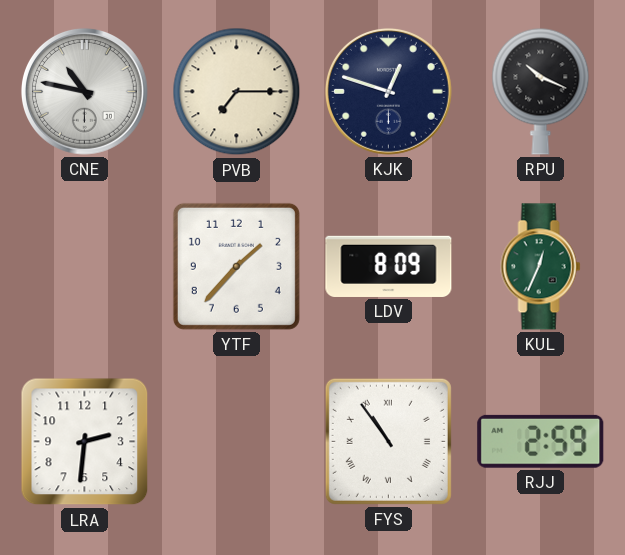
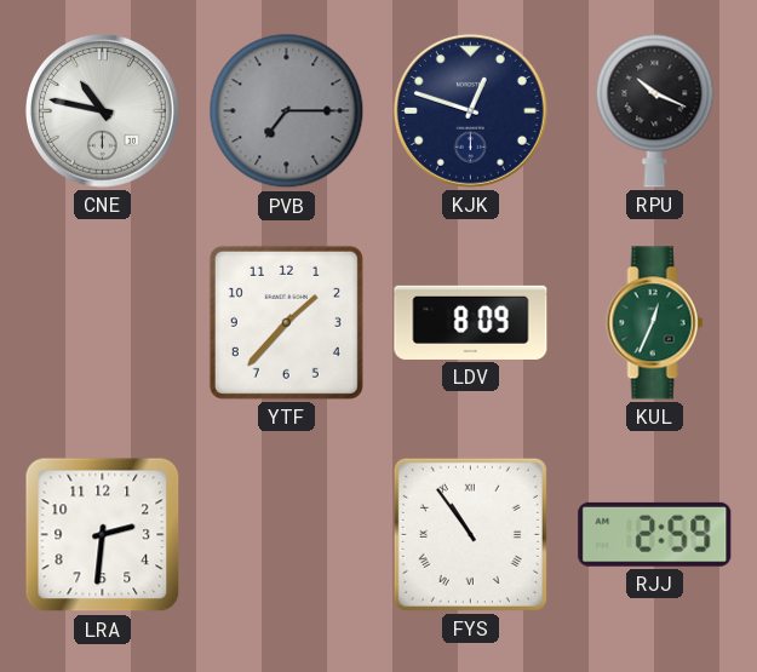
PVB dial: cream -> grey
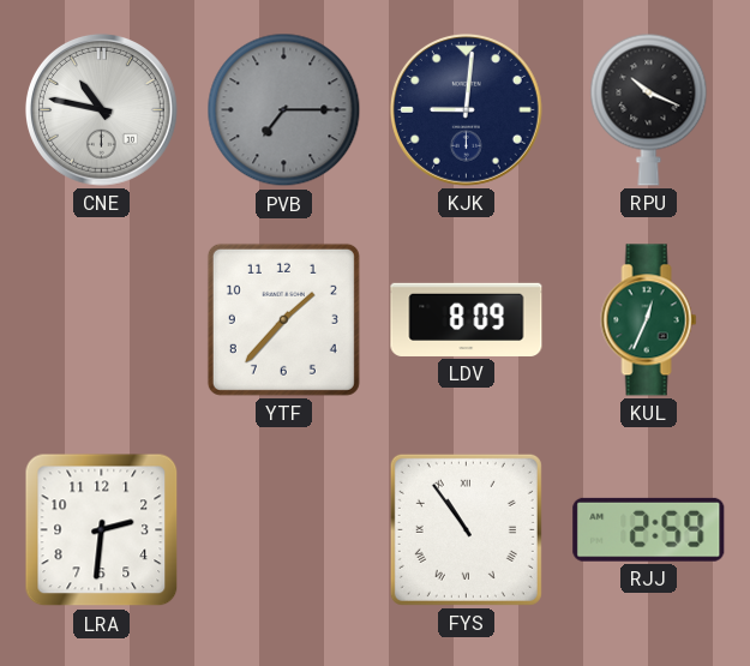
KJK: 12:48 -> 9:01
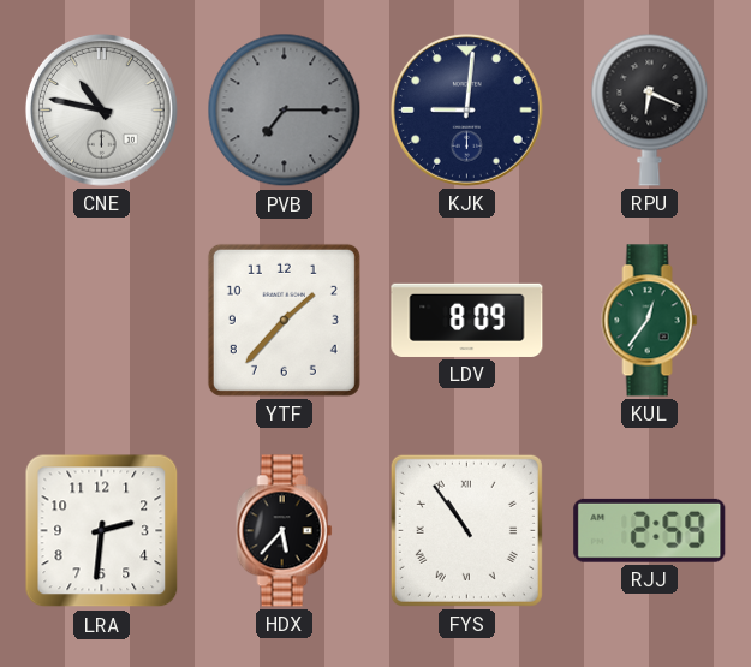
RPU: 10:19 -> 6:19
KUL: 12:34 -> 12:36
HDX: none -> 5:37
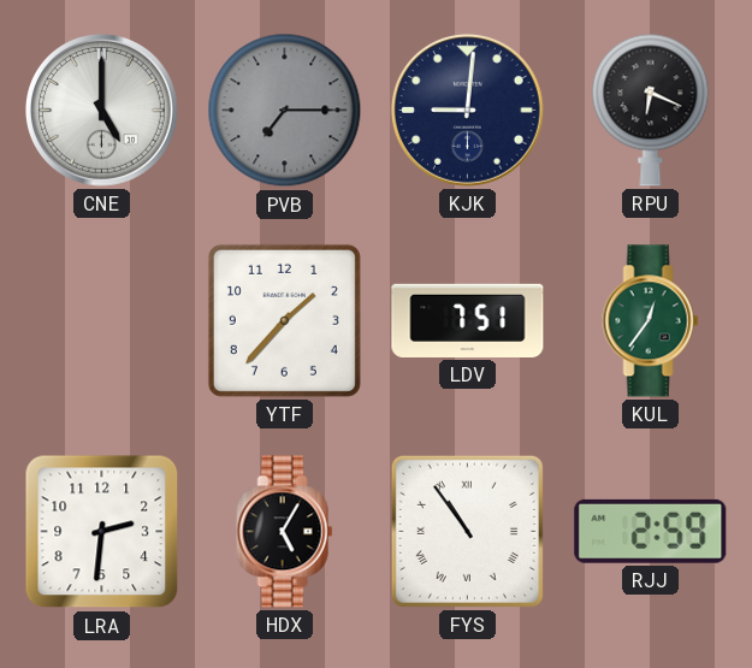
CNE: 10:47 -> 5:00
LDV: 8:09 -> 7:51
HDX: 5:37 -> 5:05
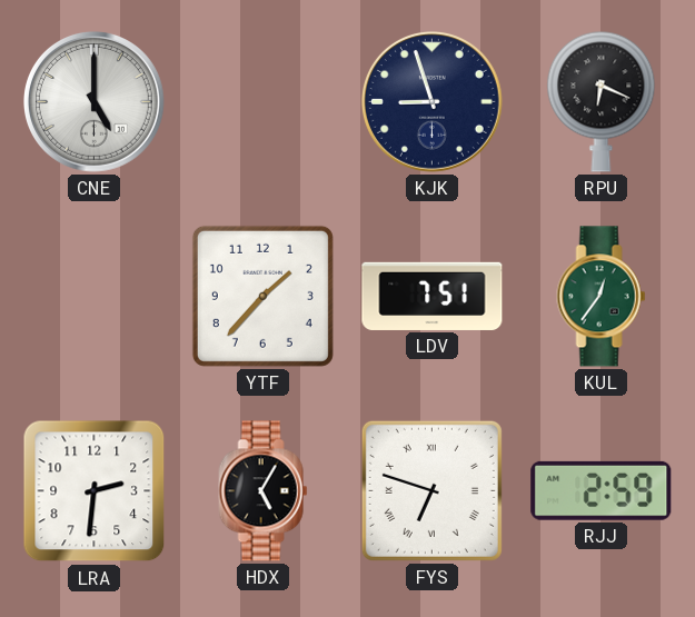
PVB: 7:15 -> none
KJK: 9:01 -> 8:57
FYS: 10:54 -> 6:48
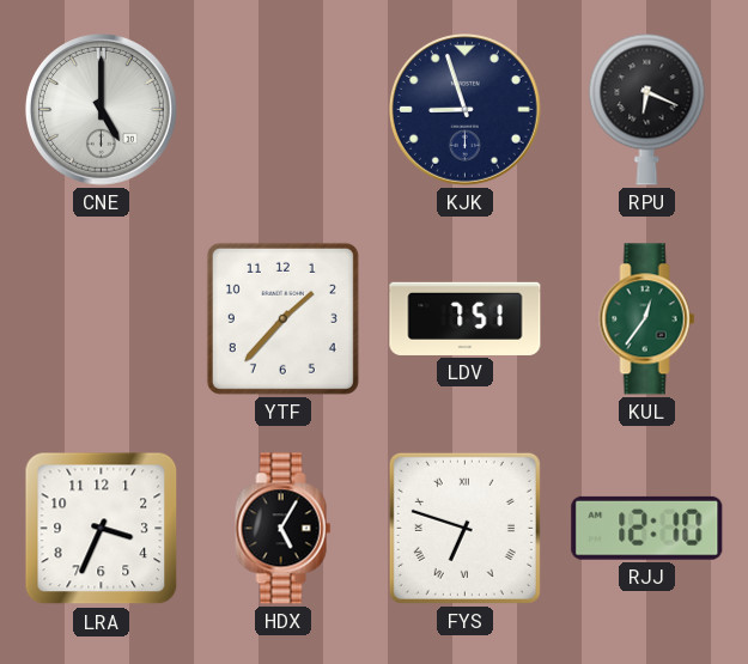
LRA: 2:31 -> 3:34
RJJ: 2:59 -> 12:10
